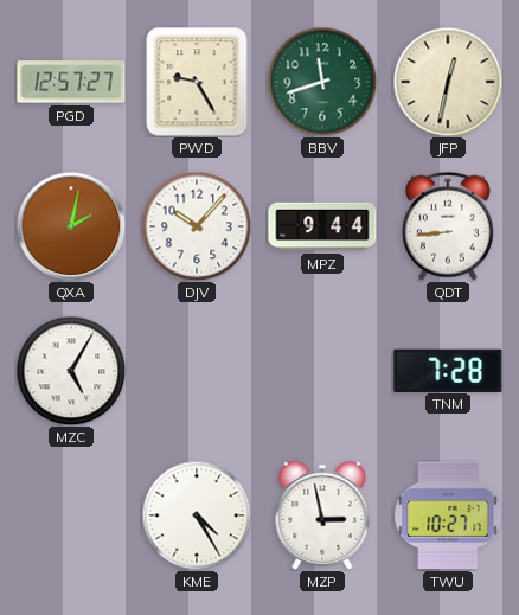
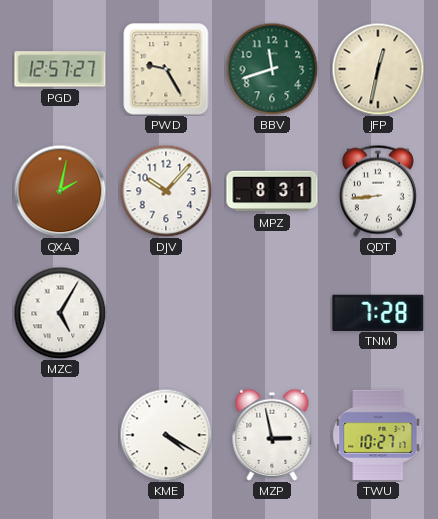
MPZ: 9:44 -> 8:31
KME: 4:25 -> 4:20
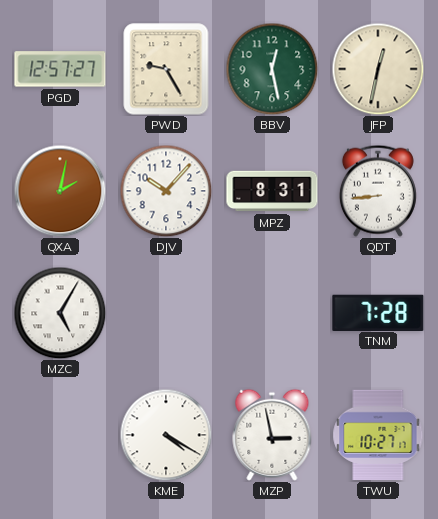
BBV: 11:42 -> 12:28
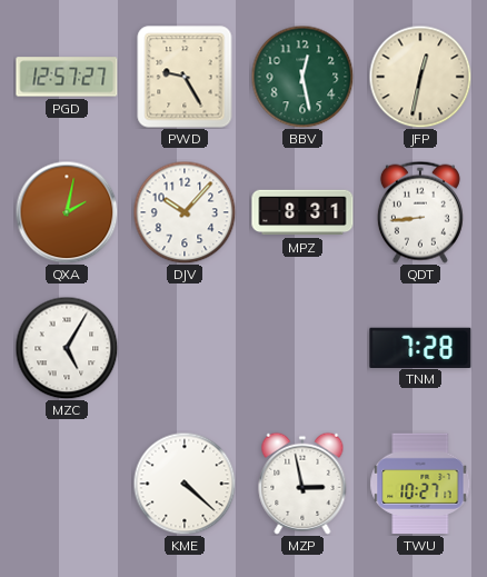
KME: 4:20 -> 4:22
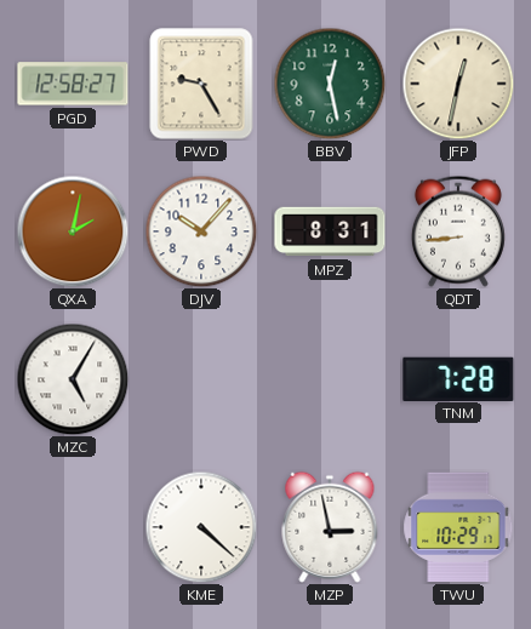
PGD: 12:57 -> 12:58
TWU: 10:27 -> 10:29
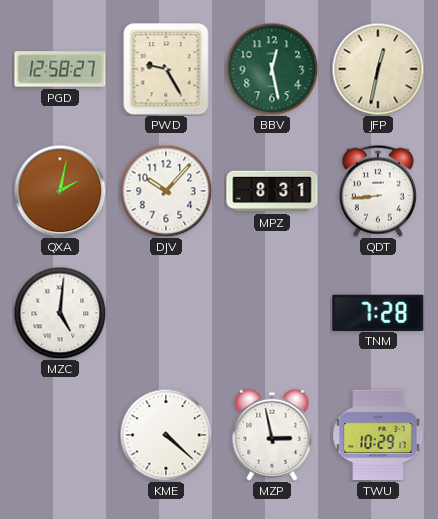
MZC: 5:05 -> 5:01
